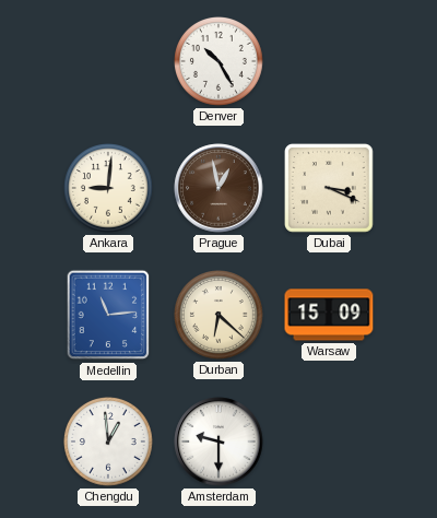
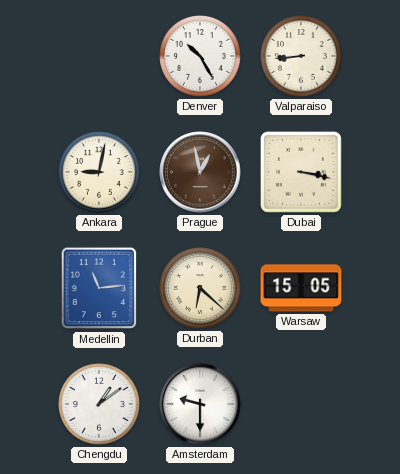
Valparaiso: none -> 8:44
Ankara: 9:01 -> 9:02
Dubai: 3:19 -> 3:17
Warsaw: 15:09 -> 15:05
Chengdu: 12:59 -> 1:09
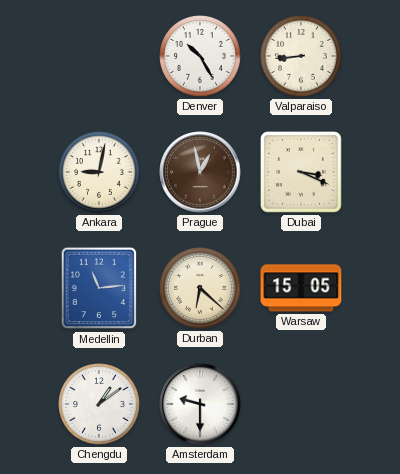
Dubai: 3:17 -> 3:19
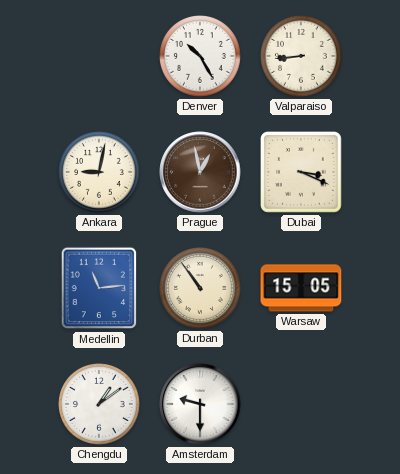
Durban: 6:22 -> 10:54
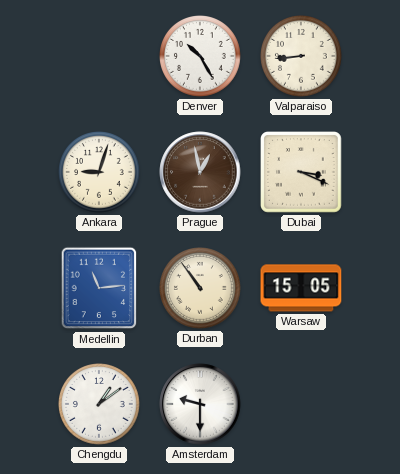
Ankara: 9:02 -> 9:03
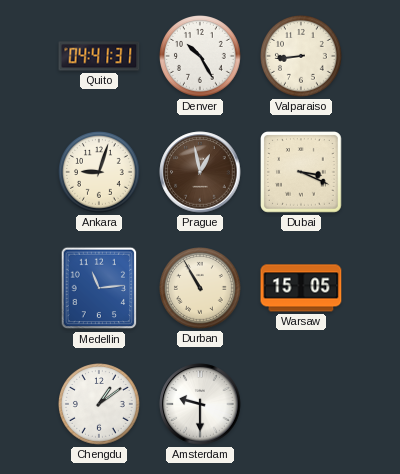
Quito: none -> 04:41
Durban: 10:54 -> 10:55
